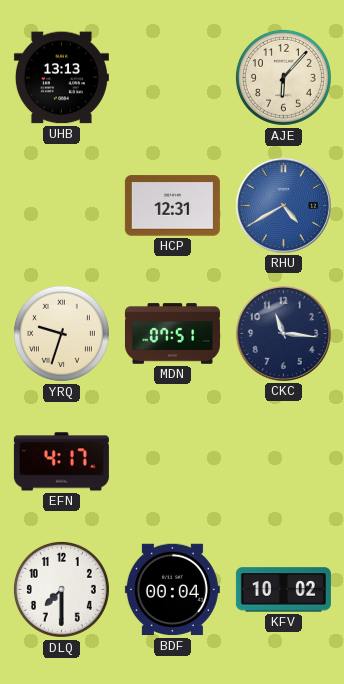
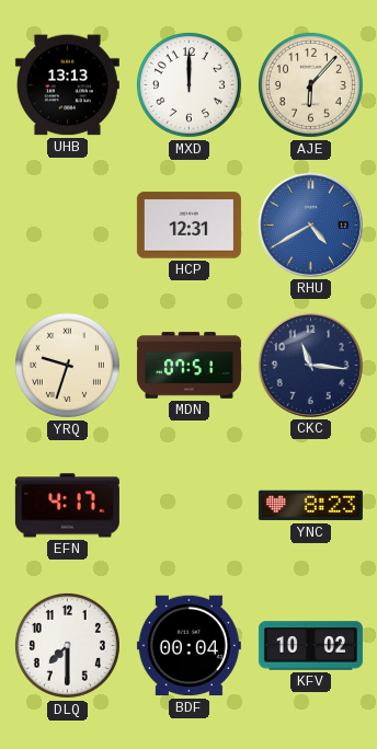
MXD: none -> 12:00
YNC: none -> 8:23
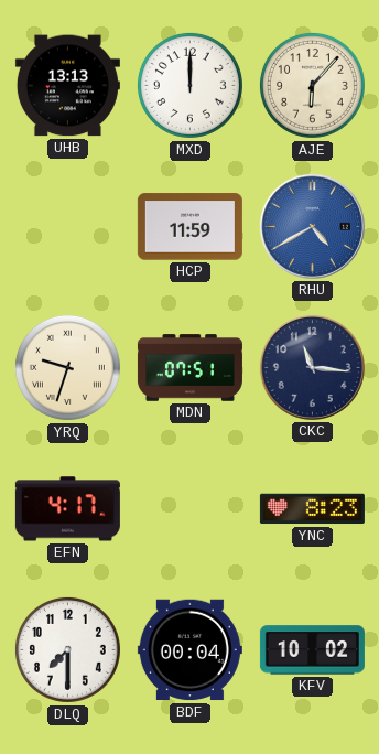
HCP: 12:31 -> 11:59
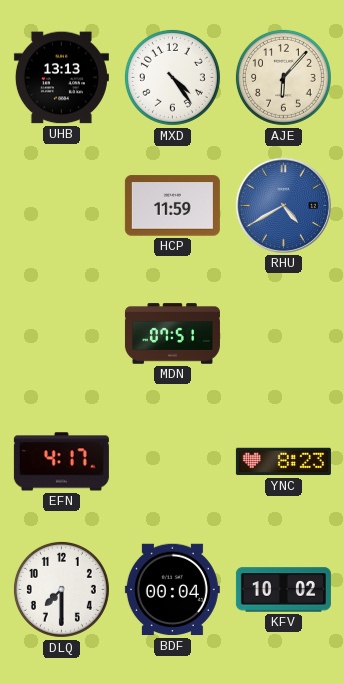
MXD: 12:00 -> 4:24
YRQ: 9:33 -> none
CKC: 11:16 -> none
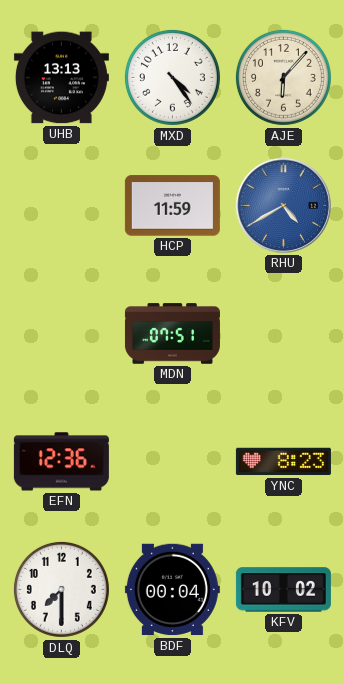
EFN: 4:17 -> 12:36
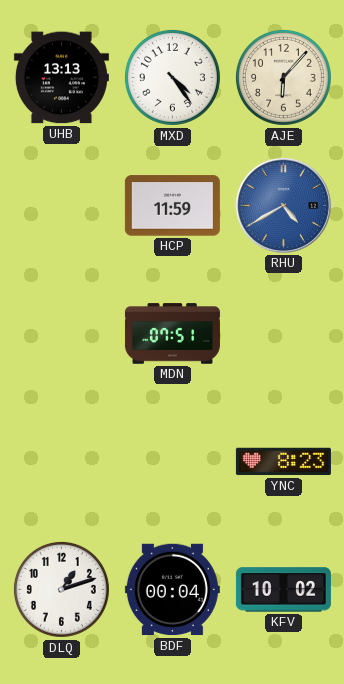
EFN: 12:36 -> none
DLQ: 7:30 -> 1:12
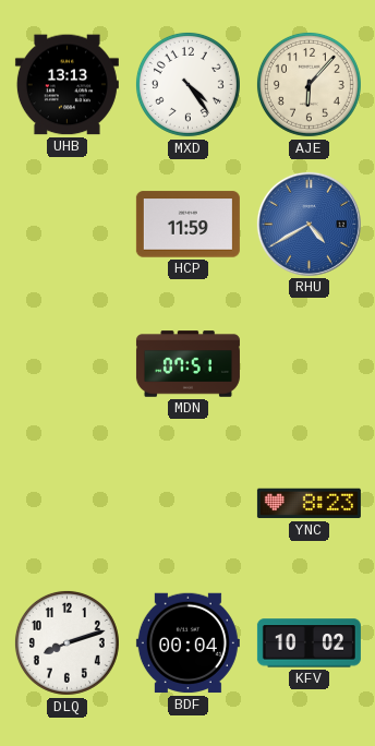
DLQ: 1:12 -> 8:12
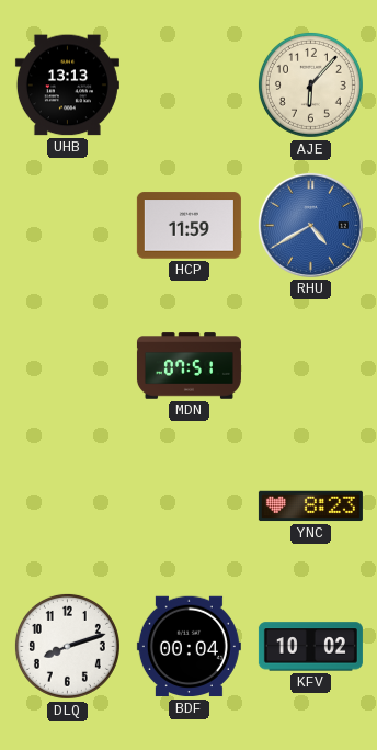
MXD: 4:24 -> none
